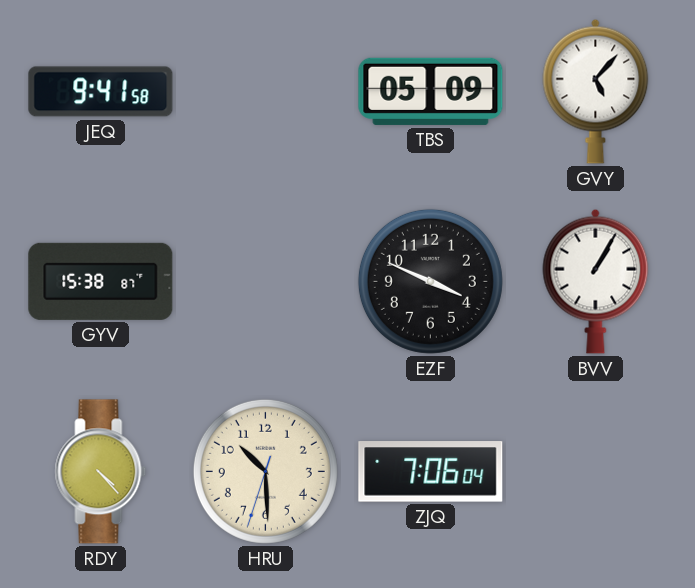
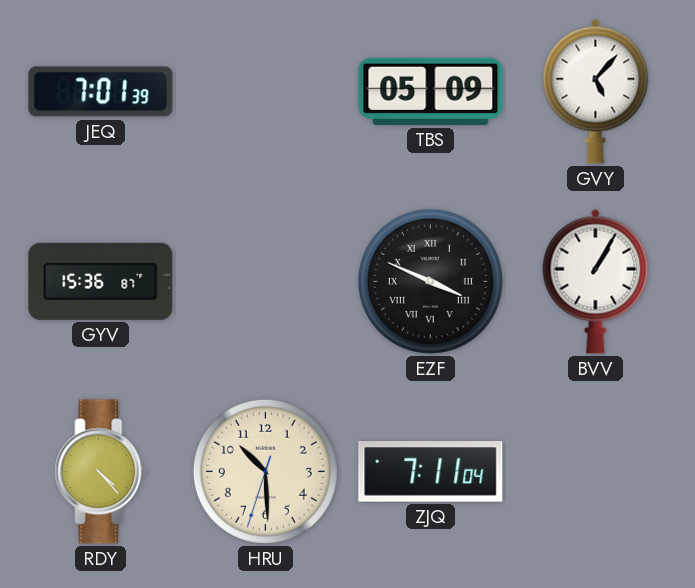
JEQ: 9:41 -> 7:01
GYV: 15:38 -> 15:36
EZF numerals: Arabic -> Roman
ZJQ: 7:06 -> 7:11
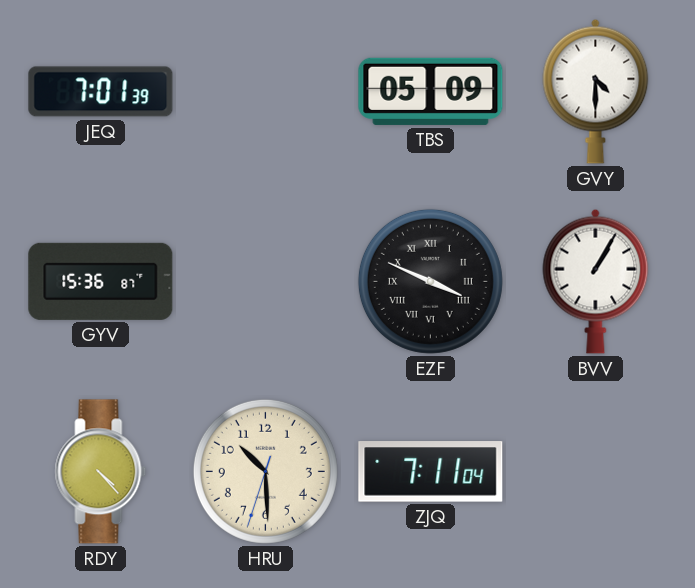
GVY: 5:07 -> 4:30
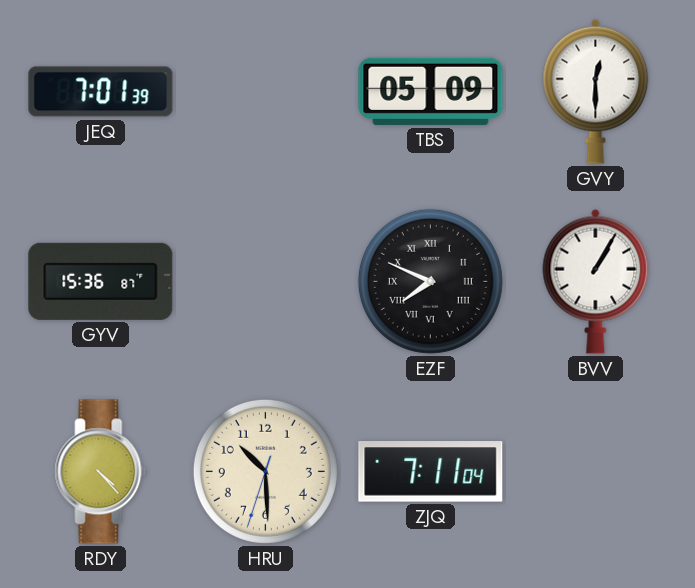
GVY: 4:30 -> 12:30
EZF: 3:49 -> 7:49
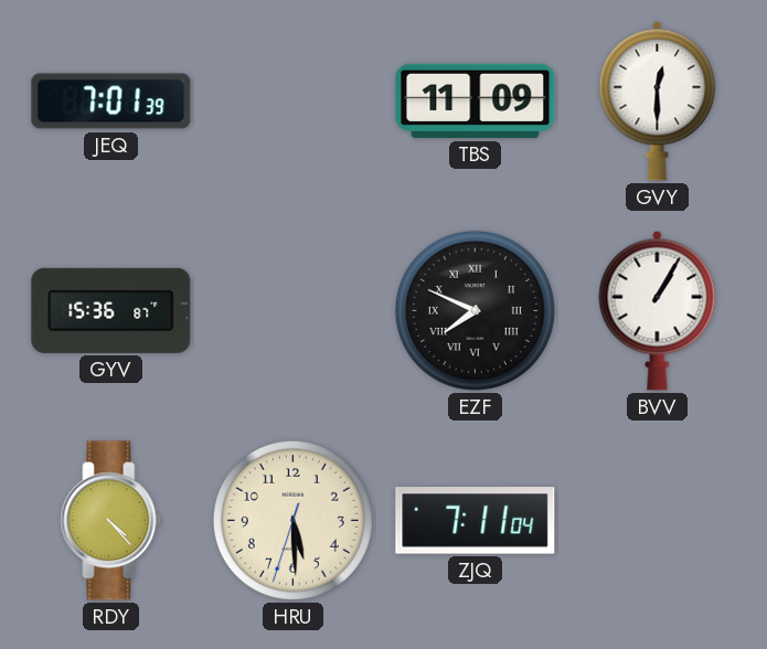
TBS: 05:09 -> 11:09
HRU: 10:29 -> 5:29
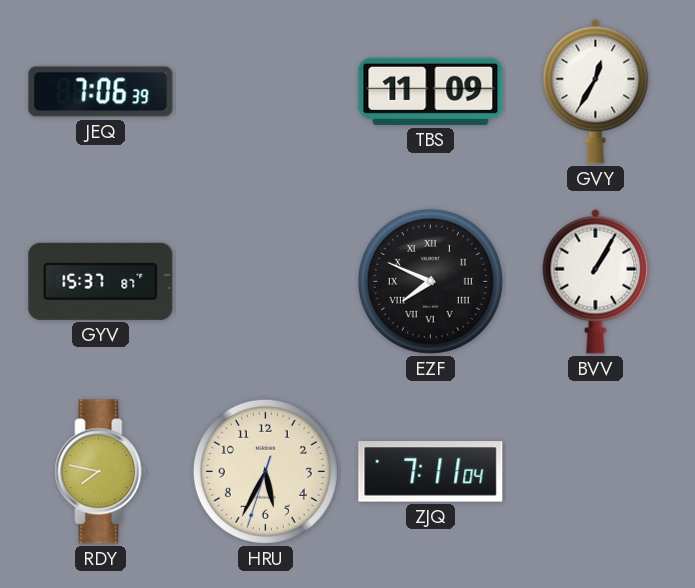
JEQ: 7:01 -> 7:06
GVY: 12:30 -> 12:35
GYV: 15:36 -> 15:37
RDY: 4:23 -> 7:47
HRU: 5:29 -> 5:34
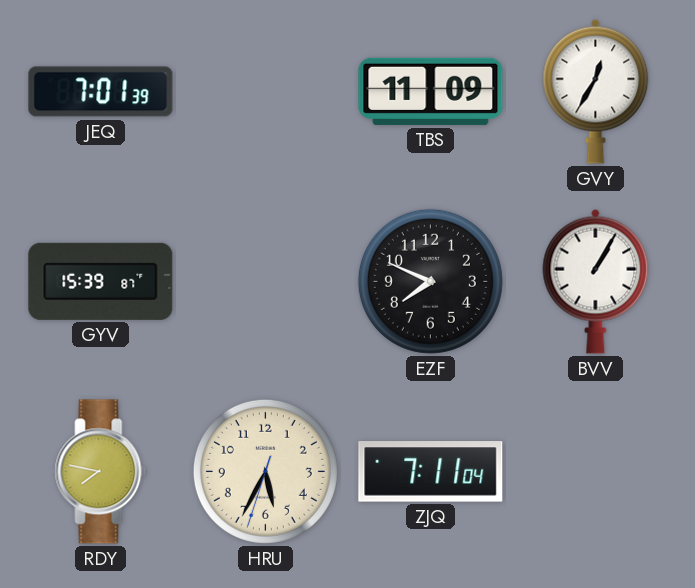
JEQ: 7:06 -> 7:01
GYV: 15:37 -> 15:39
EZF numerals: Roman -> Arabic
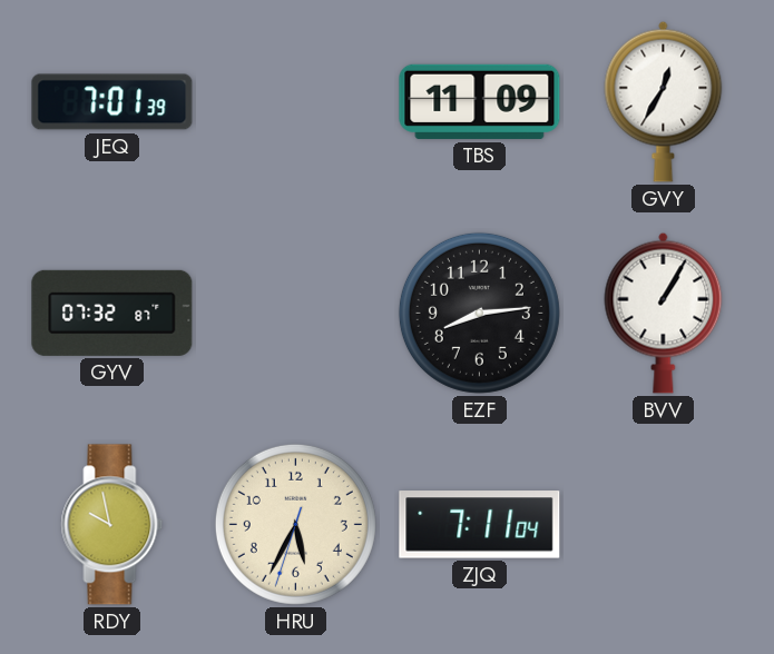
GYV: 15:39 -> 07:32
EZF: 7:49 -> 8:14
RDY: 7:47 -> 9:58
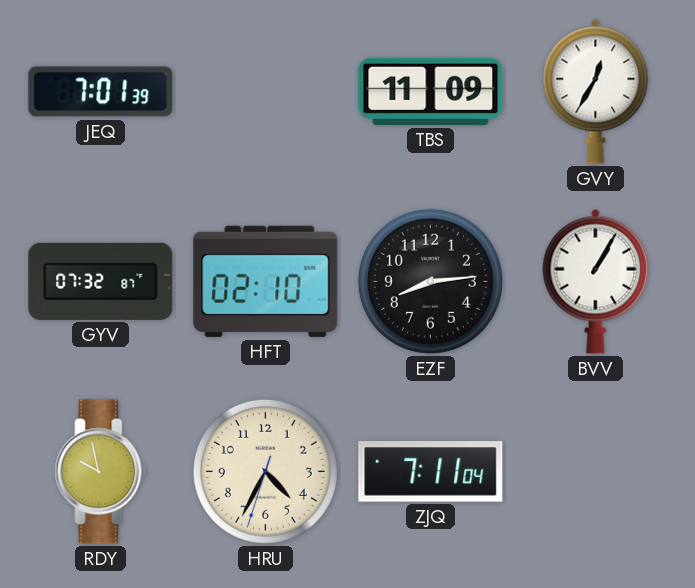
HFT: none -> 02:10
HRU: 5:34 -> 4:34
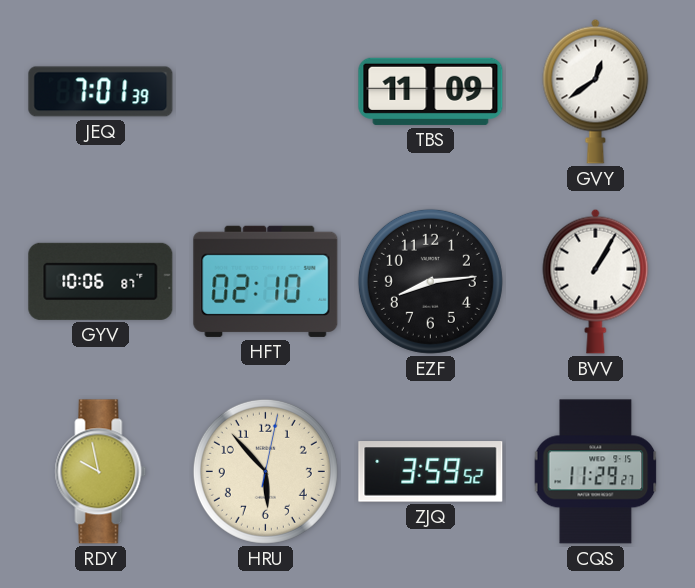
GVY: 12:35 -> 12:39
GYV: 07:32 -> 10:06
HRU: 4:34 -> 5:53
ZJQ: 7:11 -> 3:59
CQS: none -> 11:29
